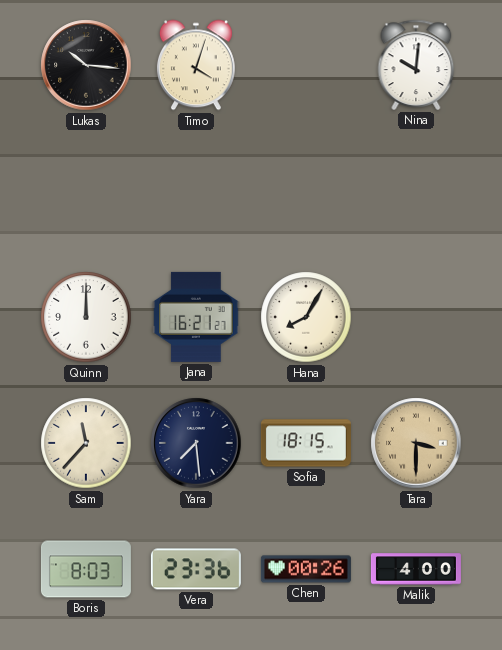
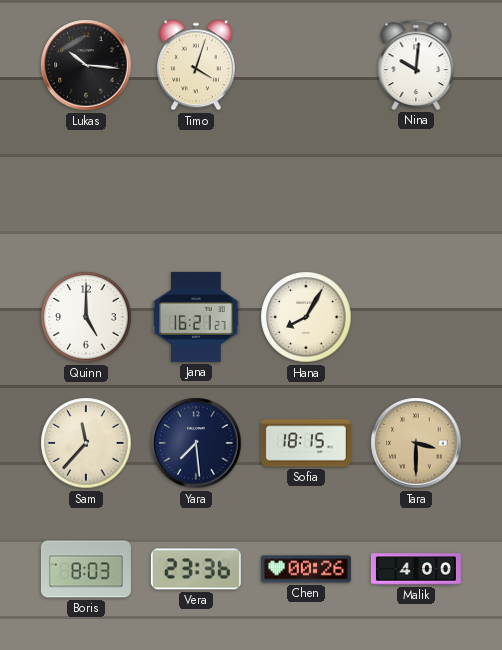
Quinn: 12:00 -> 5:00
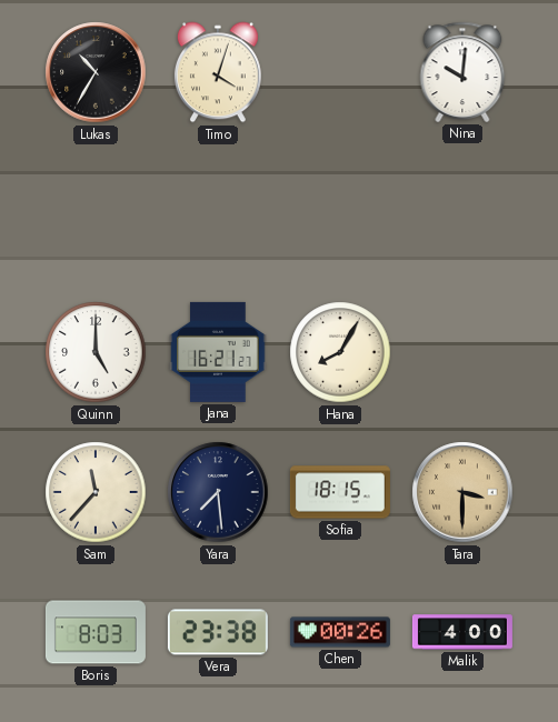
Lukas: 10:16 -> 10:35
Vera: 23:36 -> 23:38
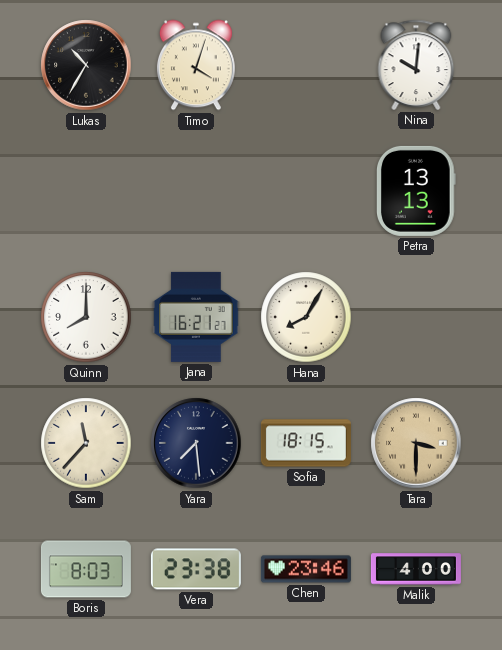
Petra: none -> 13:13
Quinn: 5:00 -> 8:00
Chen: 00:26 -> 23:46
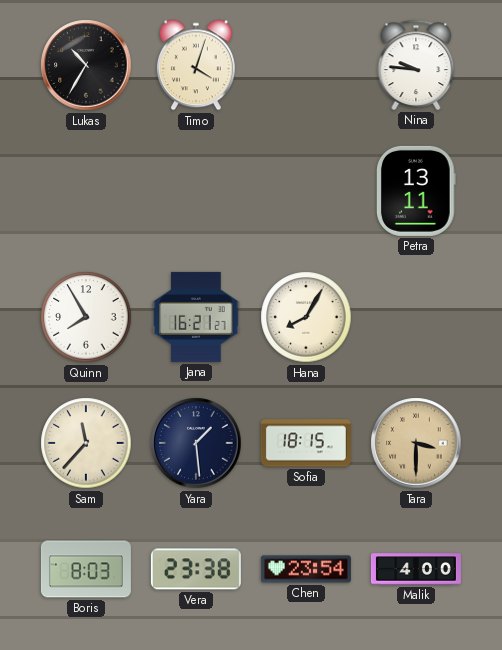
Nina: 10:01 -> 9:46
Petra: 13:13 -> 13:11
Quinn: 8:00 -> 7:55
Yara: 7:29 -> 1:29
Chen: 23:46 -> 23:54
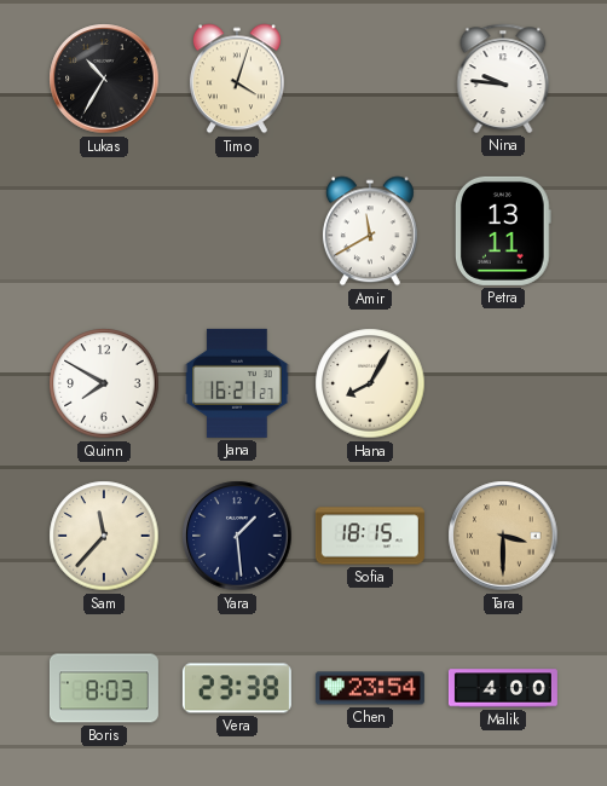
Amir: none -> 11:40
Quinn: 7:55 -> 7:50
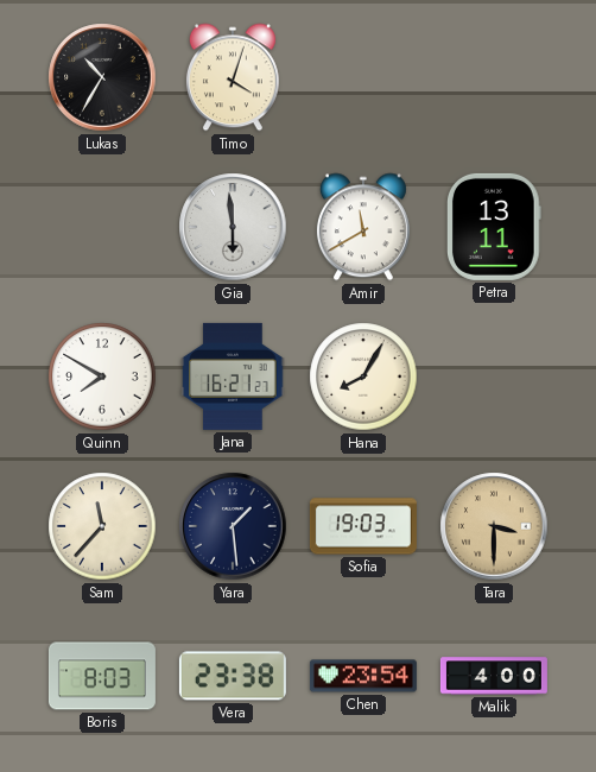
Nina: 9:46 -> none
Gia: none -> 5:59
Sofia: 18:15 -> 19:03
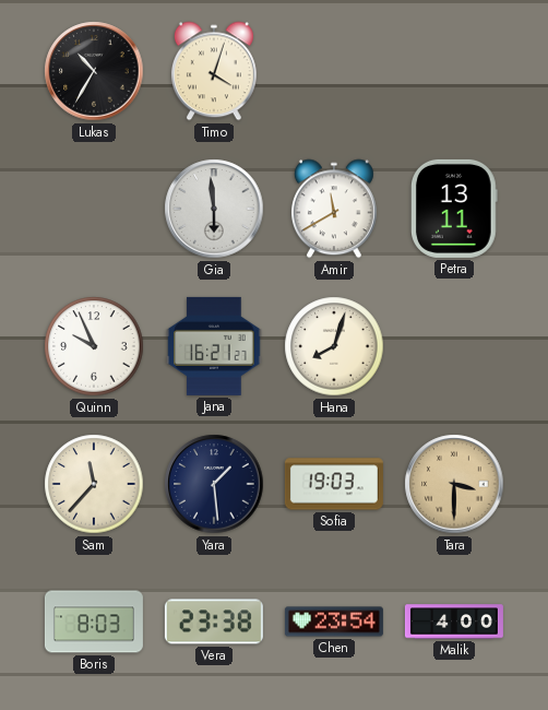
Quinn: 7:50 -> 9:56
Hana: 8:05 -> 8:03
